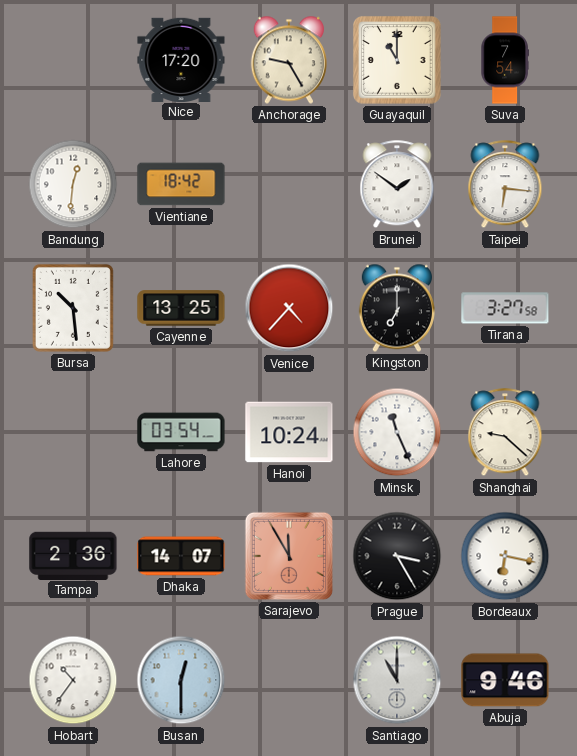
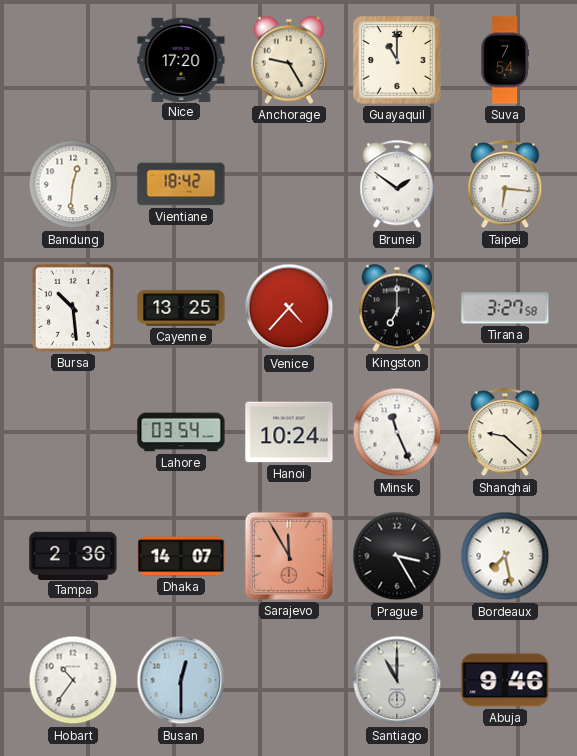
Bordeaux: 6:17 -> 7:28
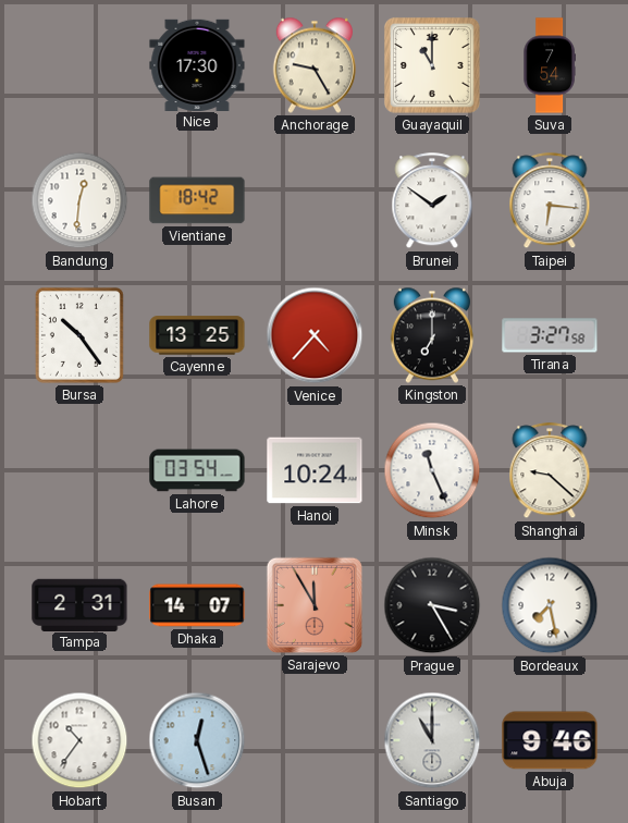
Nice: 17:20 -> 17:30
Bursa: 10:29 -> 10:24
Tampa: 2:36 -> 2:31
Busan: 12:30 -> 12:27
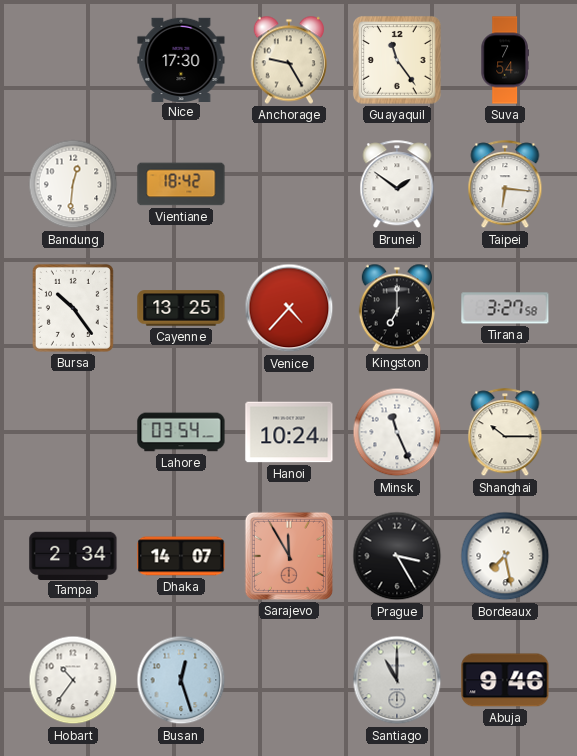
Guayaquil: 11:00 -> 11:24
Shanghai: 9:22 -> 10:15
Tampa: 2:31 -> 2:34
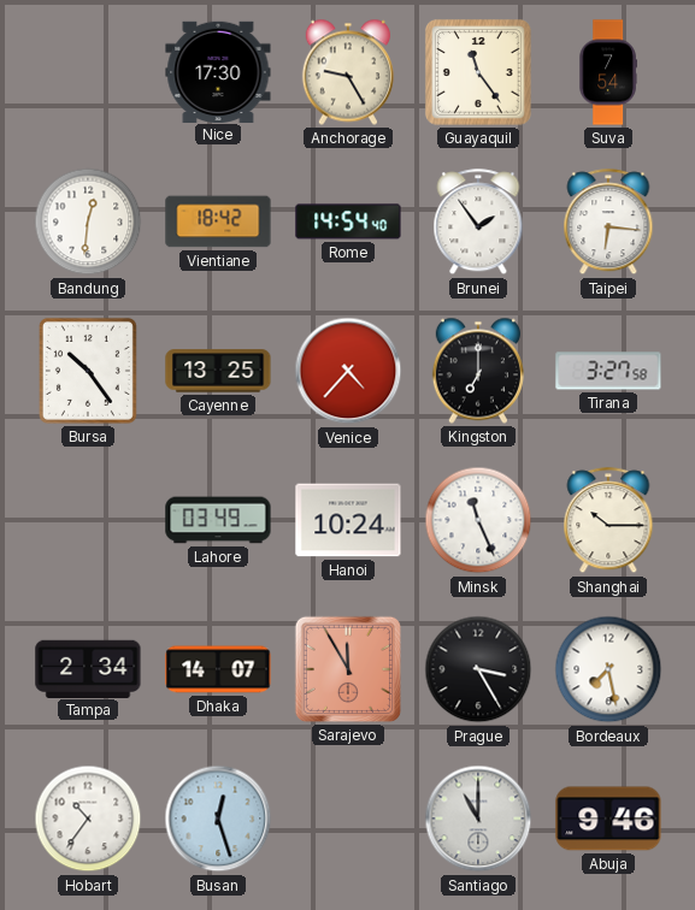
Rome: none -> 14:54
Brunei: 1:51 -> 1:54
Lahore: 03:54 -> 03:49
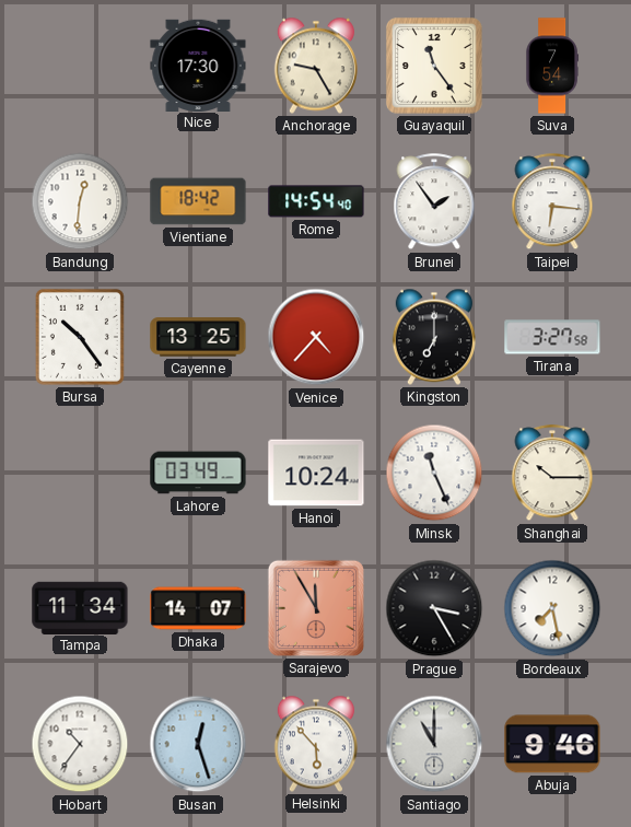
Tampa: 2:34 -> 11:34
Helsinki: none -> 5:53
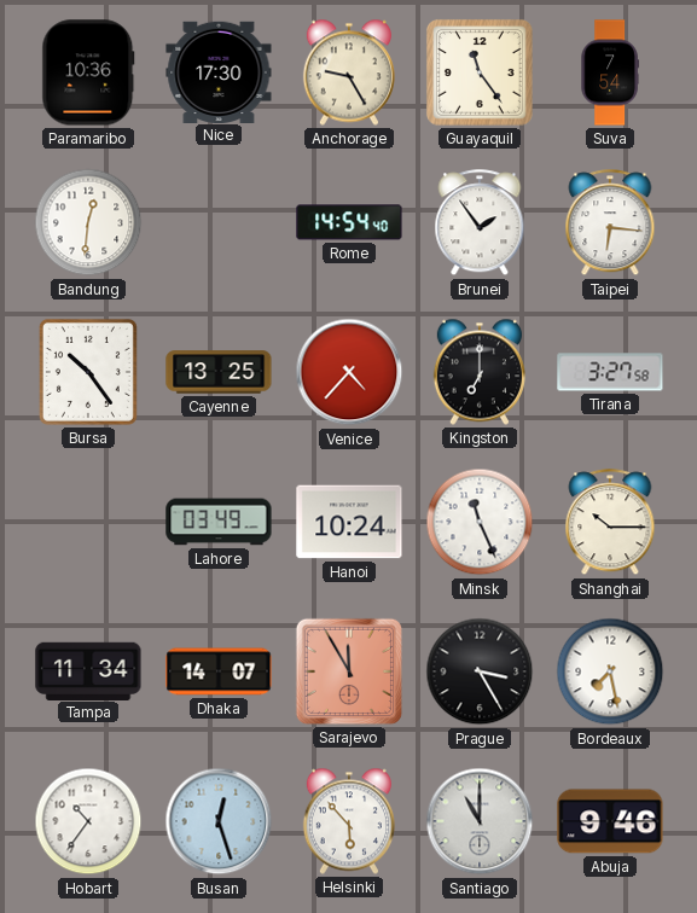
Paramaribo: none -> 10:36
Vientiane: 18:42 -> none
